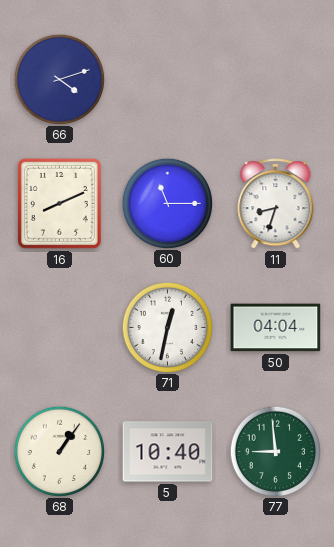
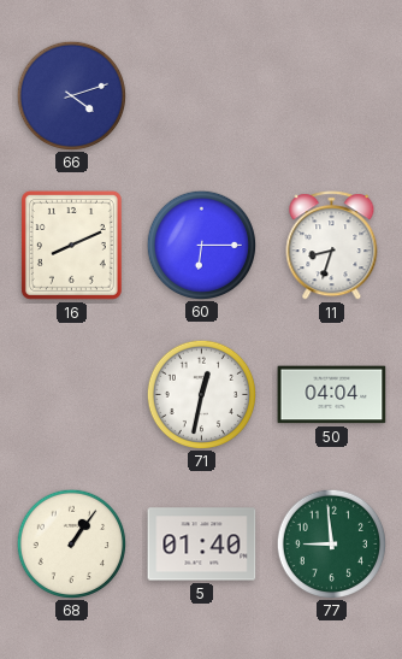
60: 11:15 -> 6:15
5: 10:40 -> 01:40
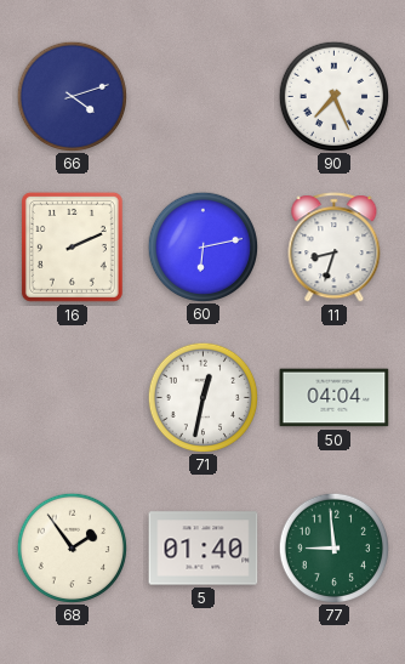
90: none -> 7:26
16: 8:11 -> 2:11
60: 6:15 -> 6:13
68: 1:06 -> 1:54
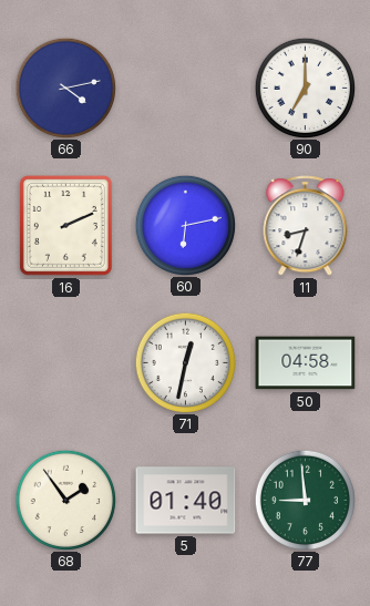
66: 4:12 -> 4:13
90: 7:26 -> 7:00
50: 04:04 -> 04:58
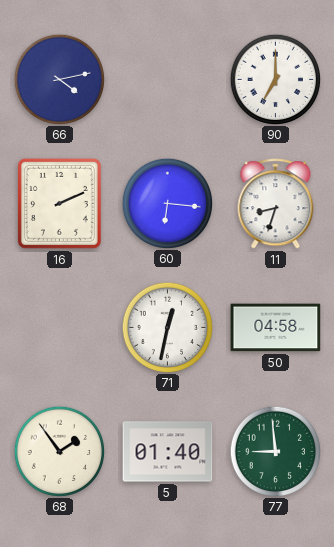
60: 6:13 -> 6:16
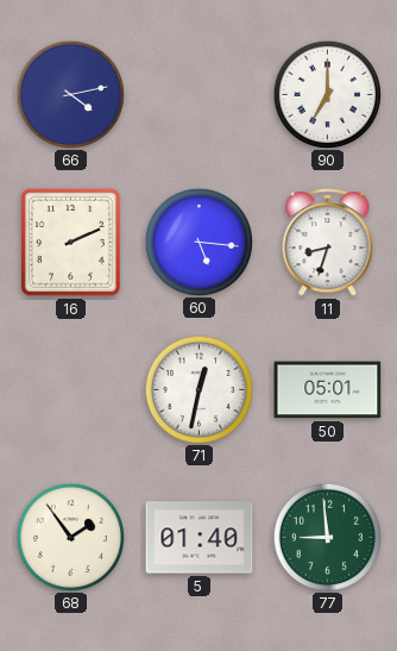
60: 6:16 -> 5:16
50: 04:58 -> 05:01
